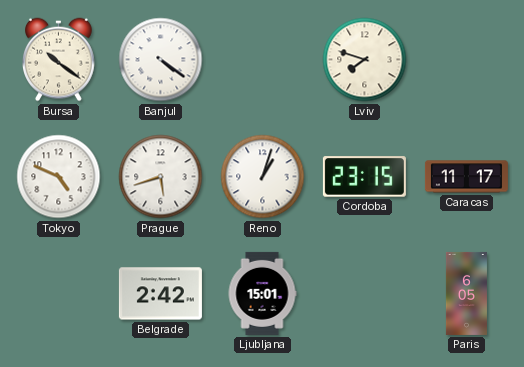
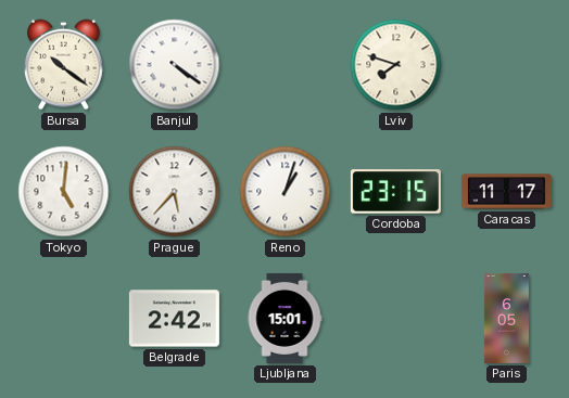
Tokyo: 4:49 -> 5:01
Prague: 5:42 -> 5:37
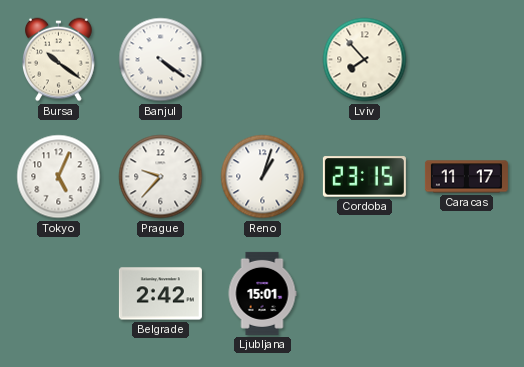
Lviv: 7:48 -> 7:53
Tokyo: 5:01 -> 5:04
Prague: 5:37 -> 9:37
Paris: 6:05 -> none
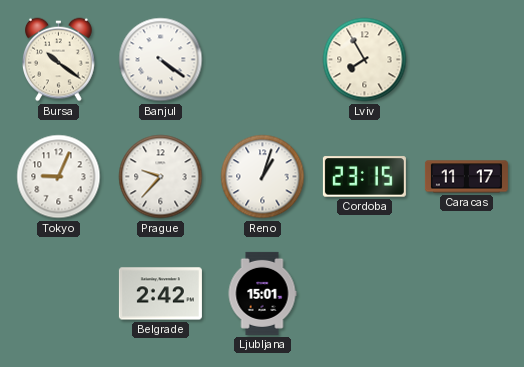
Lviv: 7:53 -> 7:55
Tokyo: 5:04 -> 9:04
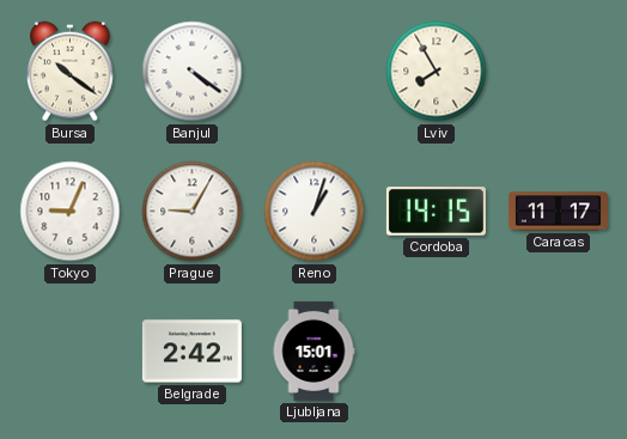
Prague: 9:37 -> 9:05
Cordoba: 23:15 -> 14:15
